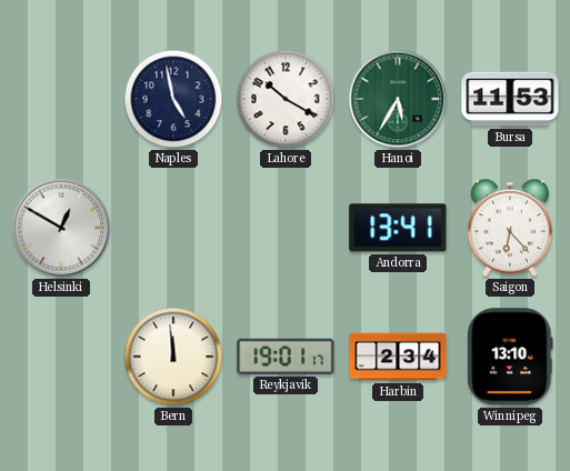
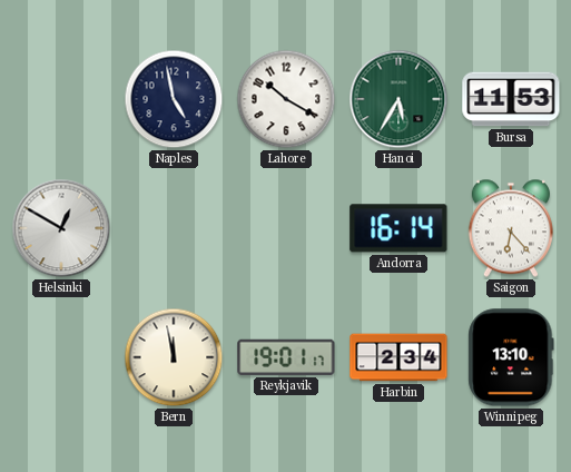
Andorra: 13:41 -> 16:14
Bern: 11:59 -> 11:58
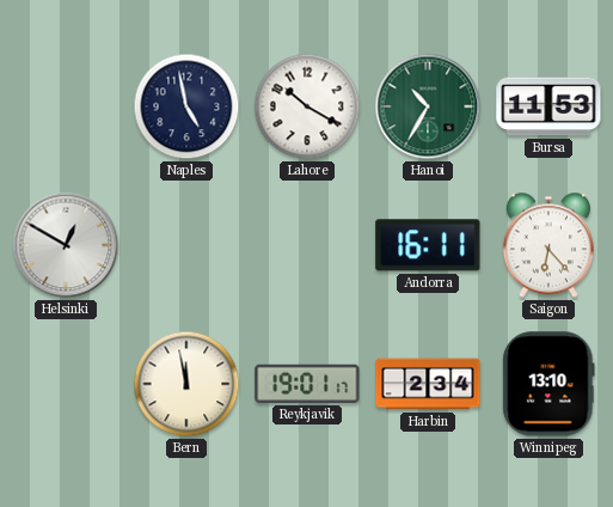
Hanoi: 5:35 -> 10:35
Andorra: 16:14 -> 16:11
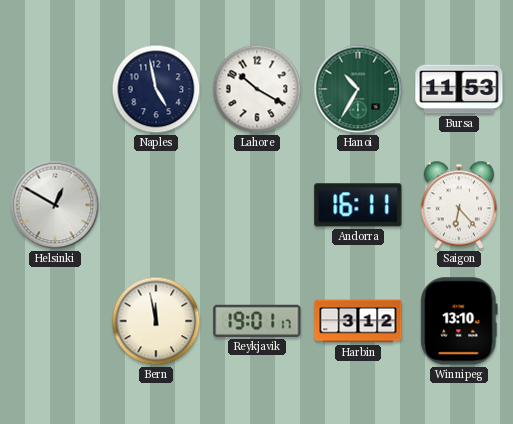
Harbin: 2:34 -> 3:12
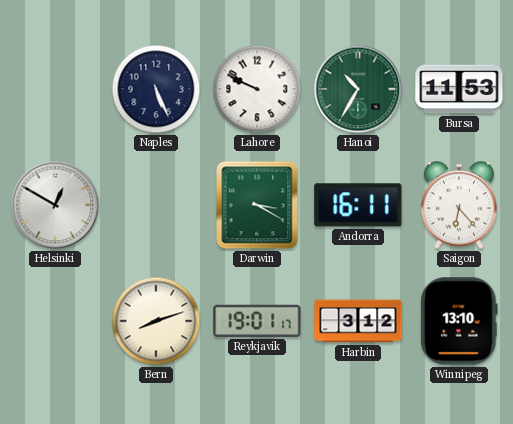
Naples: 4:58 -> 5:26
Lahore: 10:20 -> 9:49
Darwin: none -> 3:20
Bern: 11:58 -> 8:12
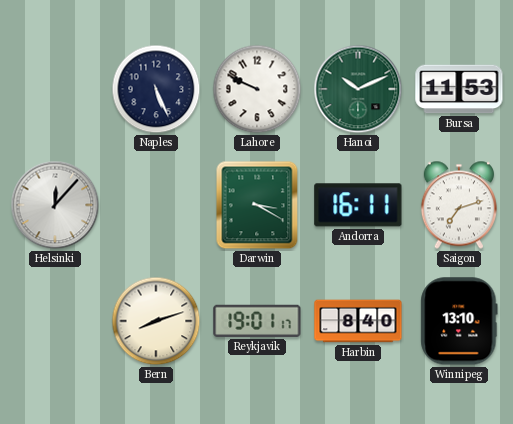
Hanoi: 10:35 -> 10:11
Helsinki: 12:50 -> 12:07
Saigon: 6:23 -> 7:12
Harbin: 3:12 -> 8:40
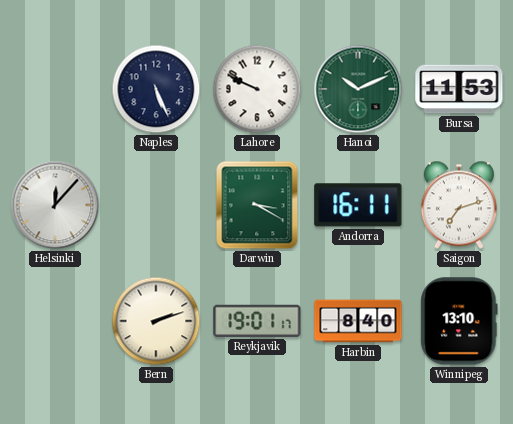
Bern: 8:12 -> 2:12
